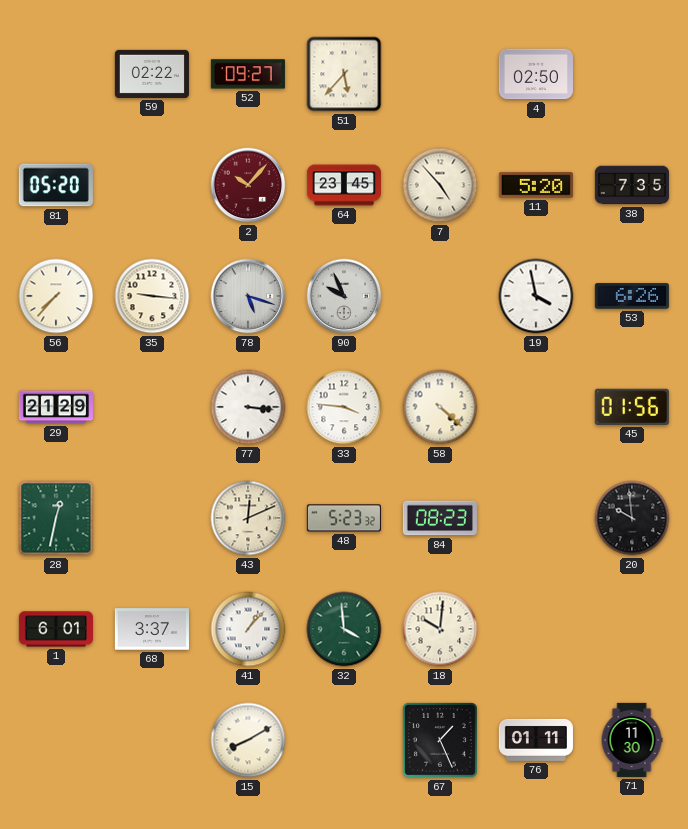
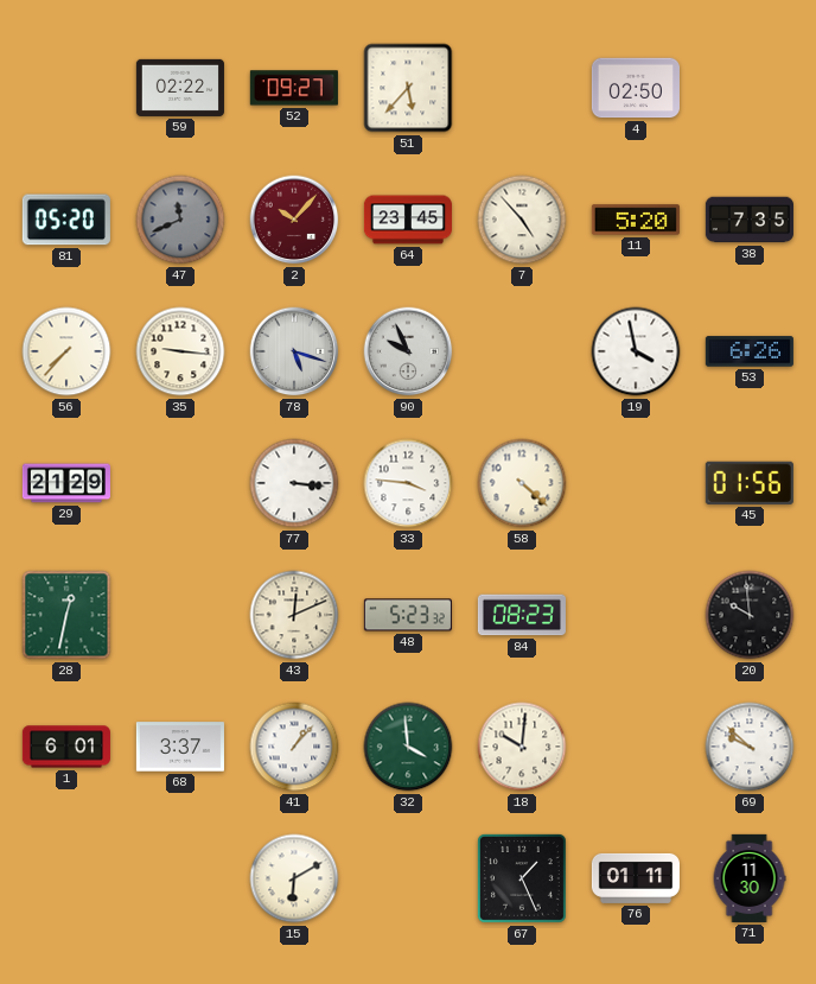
47: none -> 11:41
69: none -> 9:52
15: 8:10 -> 6:10
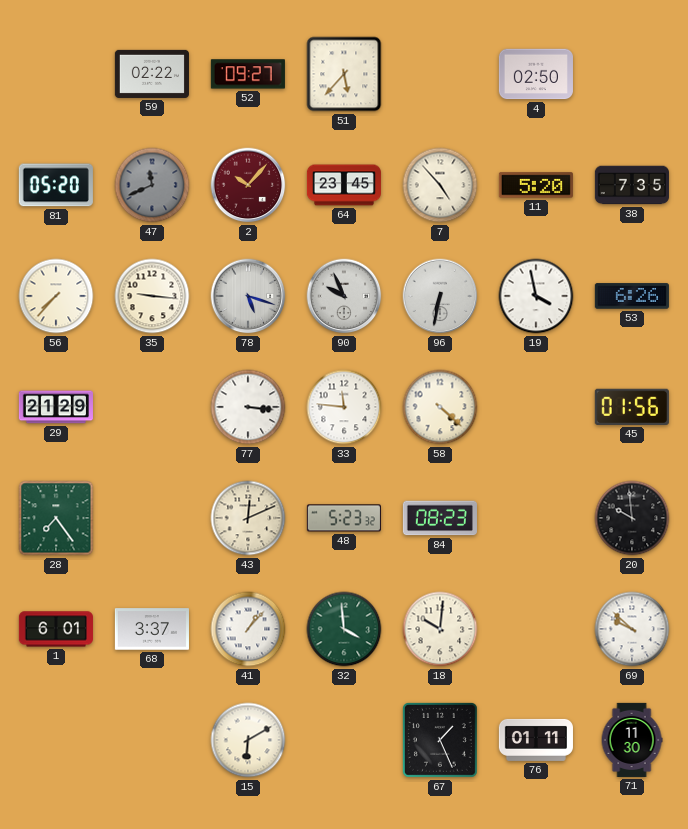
96: none -> 6:32
33: 3:46 -> 11:46
28: 12:32 -> 7:24
